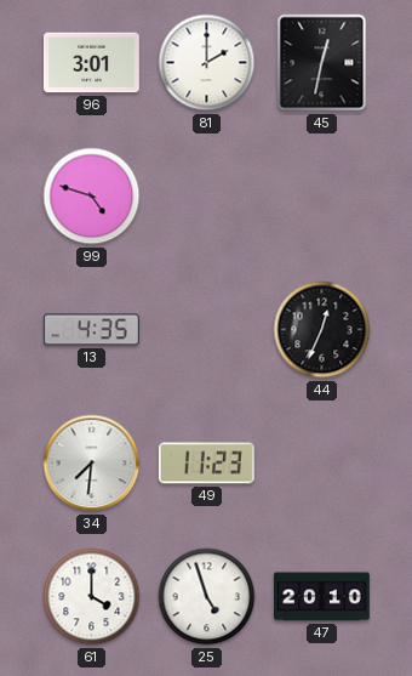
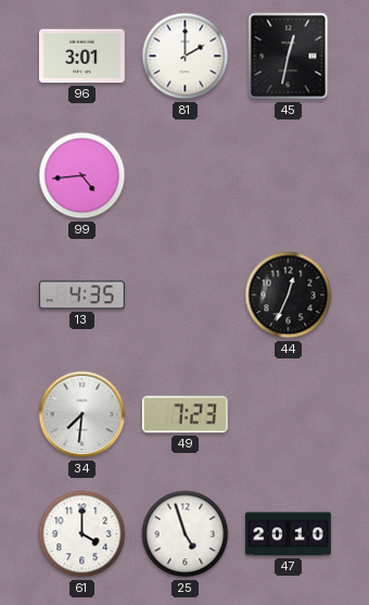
99: 4:48 -> 4:44
49: 11:23 -> 7:23
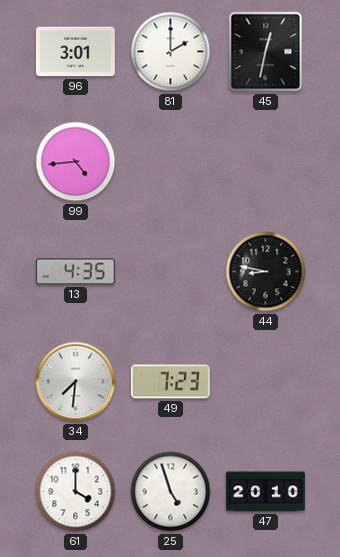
44: 12:34 -> 8:47
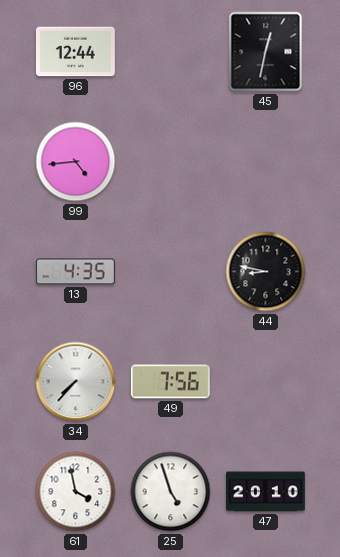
96: 3:01 -> 12:44
81: 2:00 -> none
34: 7:31 -> 7:37
49: 7:23 -> 7:56
61: 4:00 -> 3:58
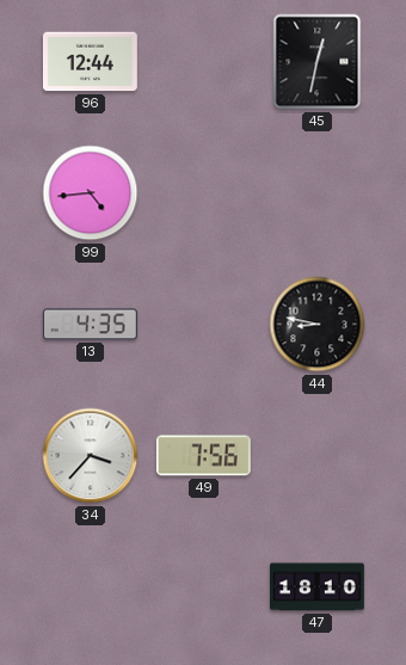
34: 7:37 -> 3:37
61: 3:58 -> none
25: 4:57 -> none
47: 20:10 -> 18:10
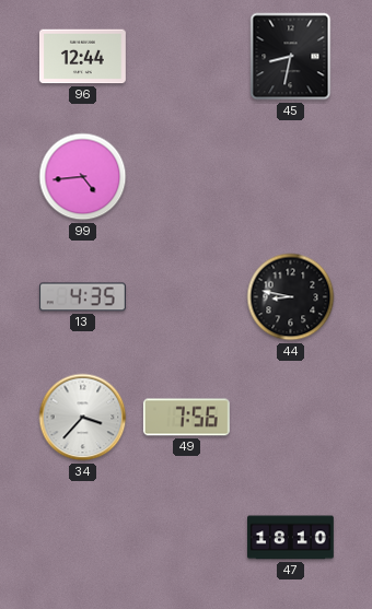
45: 12:32 -> 8:32
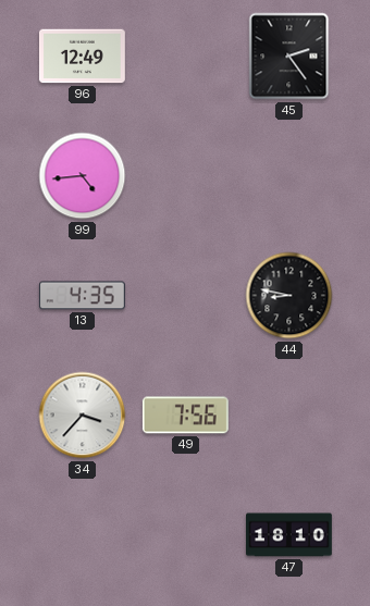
96: 12:44 -> 12:49
45: 8:32 -> 2:24
